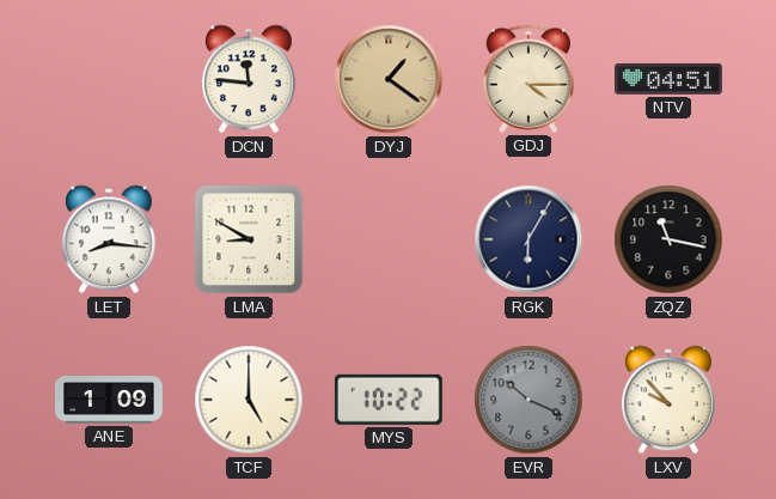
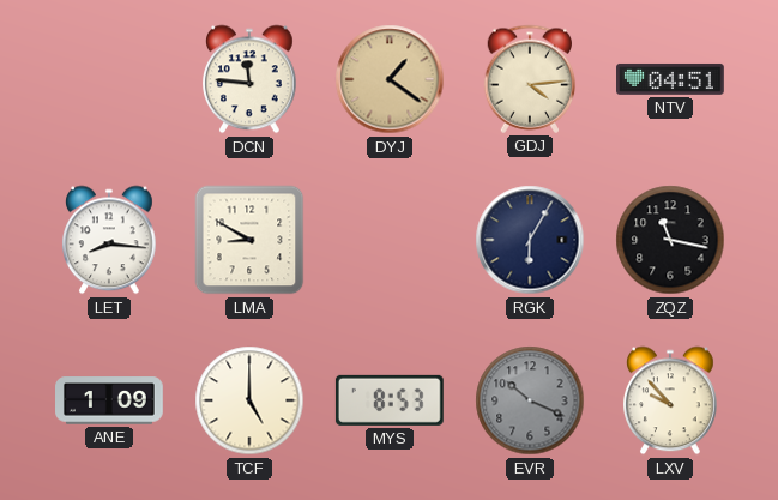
GDJ: 4:15 -> 4:14
MYS: 10:22 -> 8:53
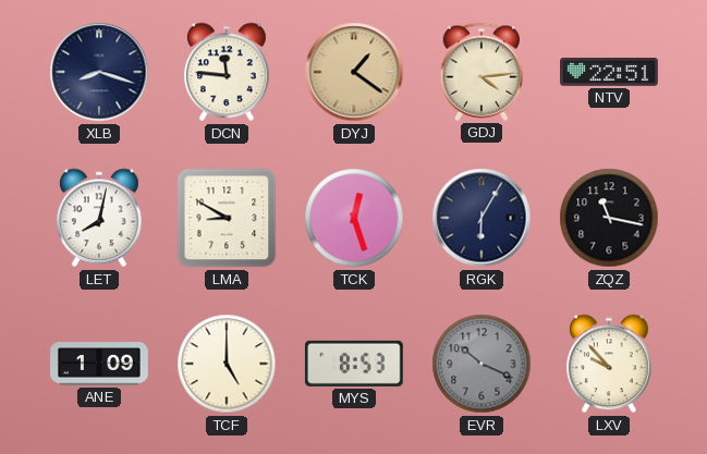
XLB: none -> 8:18
NTV: 04:51 -> 22:51
LET: 8:16 -> 8:02
TCK: none -> 12:27
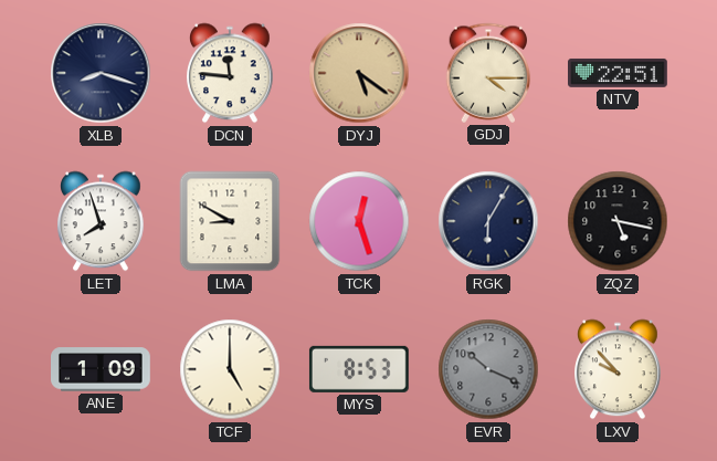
DYJ: 1:21 -> 5:21
GDJ: 4:14 -> 4:15
LET: 8:02 -> 7:57
ZQZ: 11:17 -> 5:17
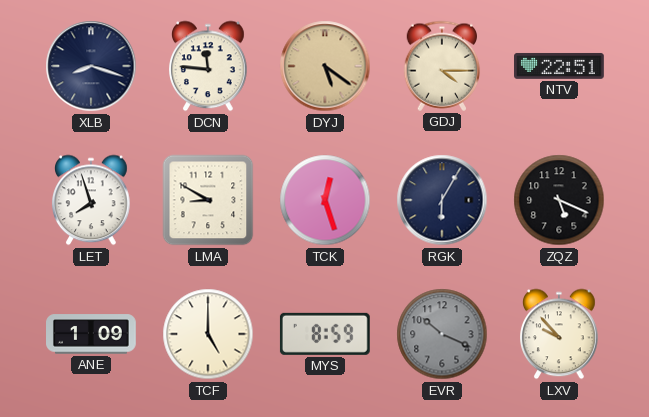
ZQZ: 5:17 -> 5:19
MYS: 8:53 -> 8:59
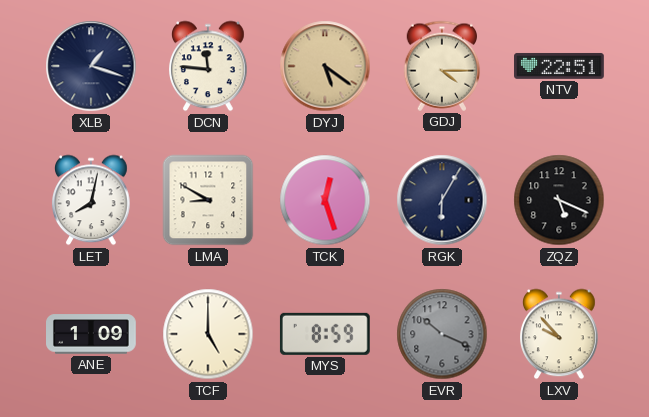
XLB: 8:18 -> 1:18
LET: 7:57 -> 8:02
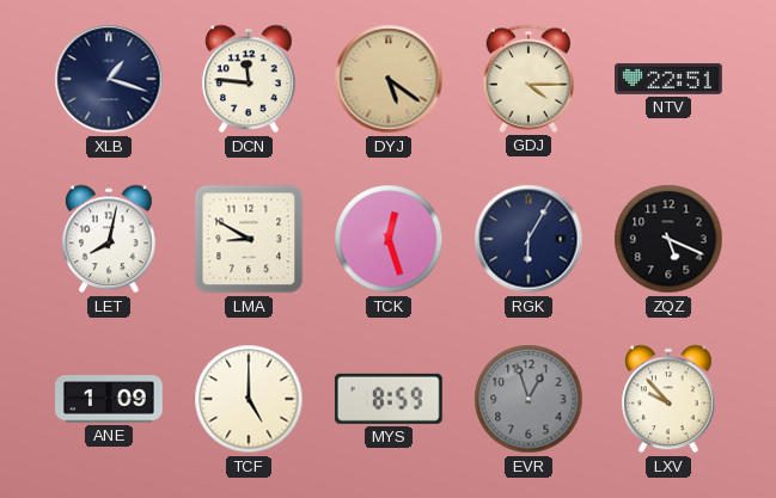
EVR: 10:19 -> 12:57
